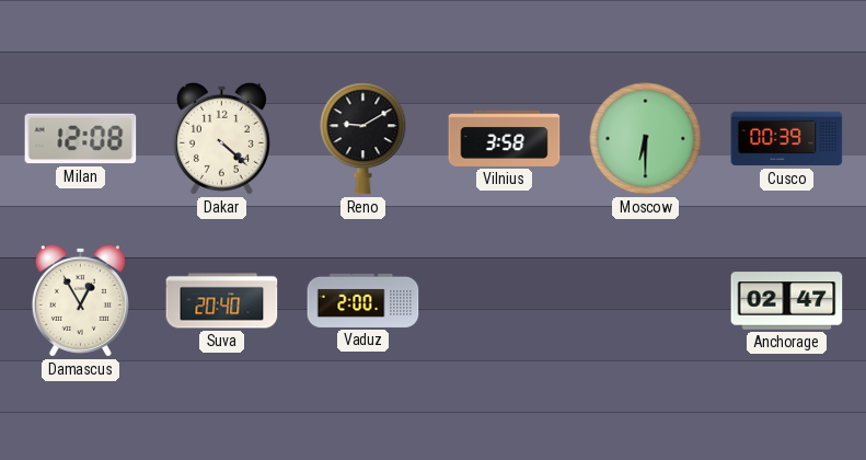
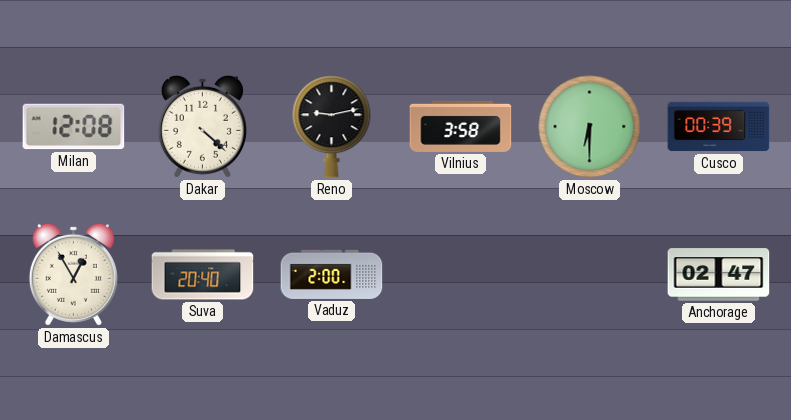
Reno: 9:10 -> 9:13
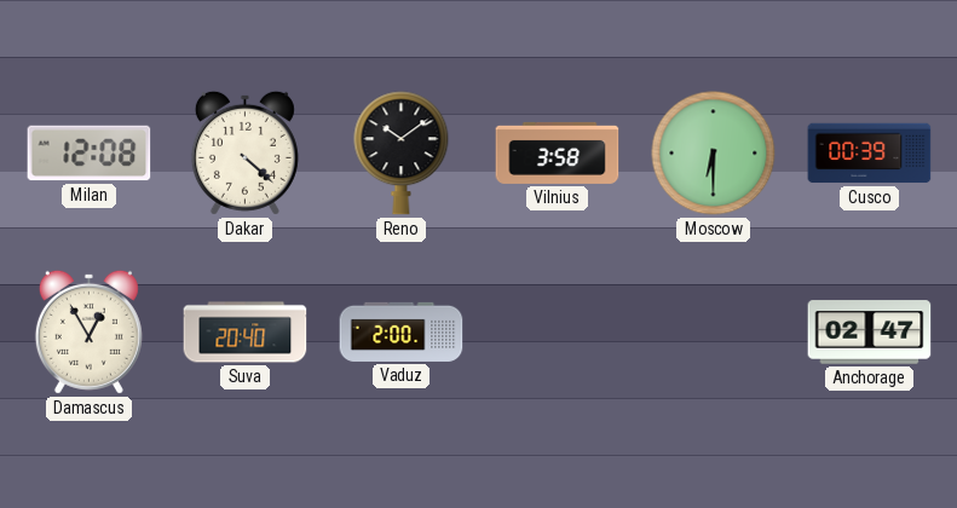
Reno: 9:13 -> 10:09
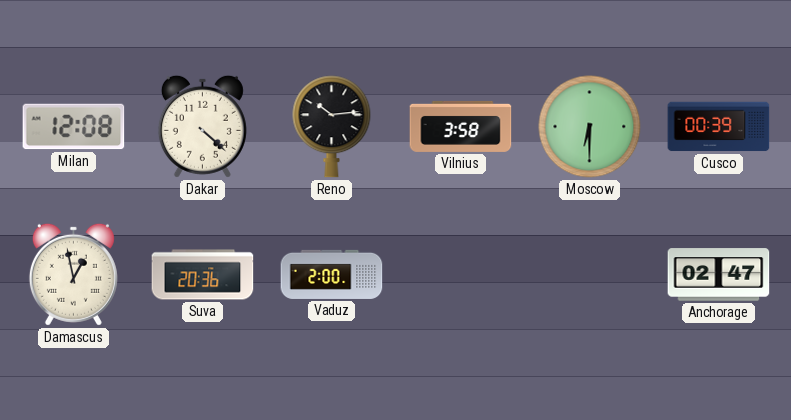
Reno: 10:09 -> 10:14
Damascus: 12:55 -> 12:58
Suva: 20:40 -> 20:36
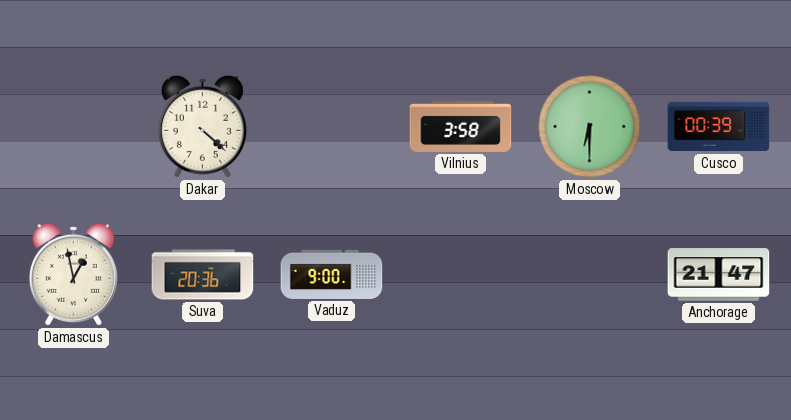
Milan: 12:08 -> none
Reno: 10:14 -> none
Vaduz: 2:00 -> 9:00
Anchorage: 02:47 -> 21:47
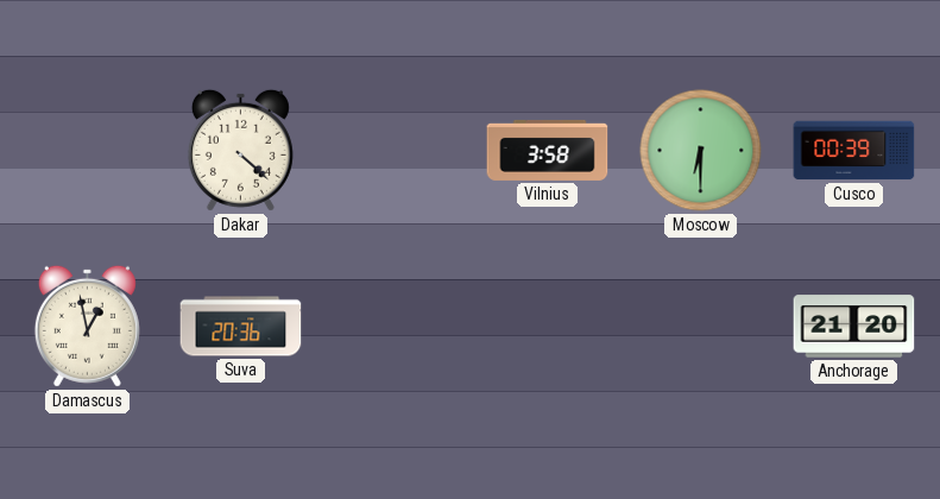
Vaduz: 9:00 -> none
Anchorage: 21:47 -> 21:20
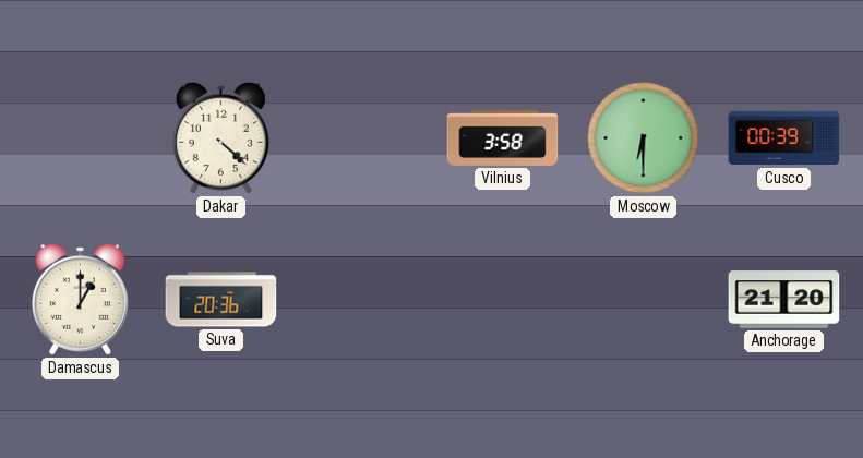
Damascus: 12:58 -> 1:00
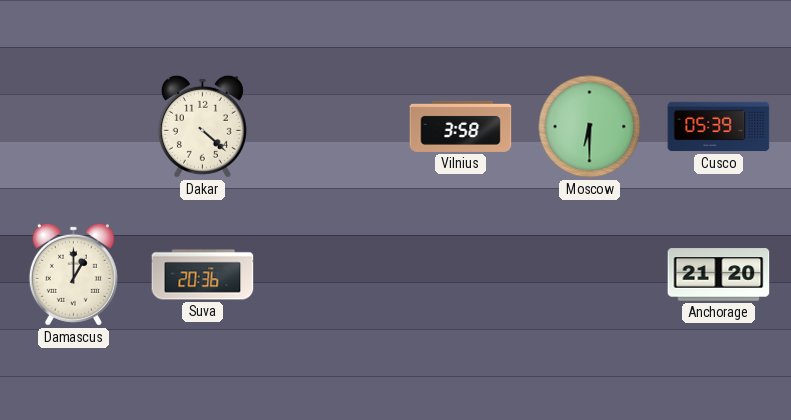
Cusco: 00:39 -> 05:39
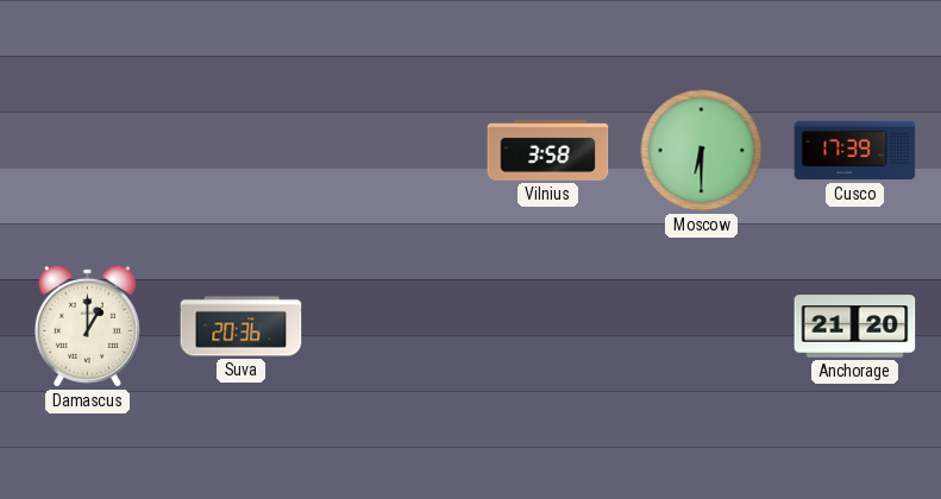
Dakar: 4:22 -> none
Cusco: 05:39 -> 17:39
